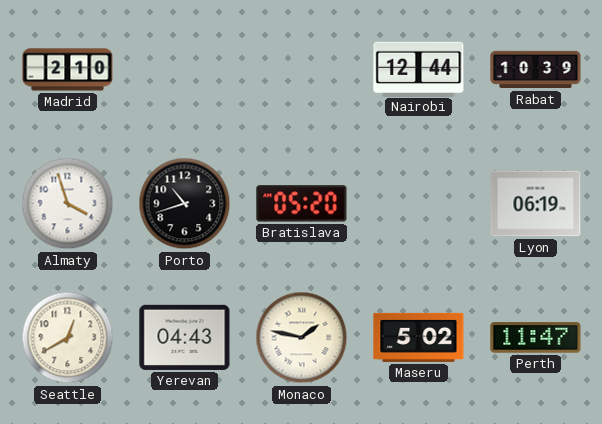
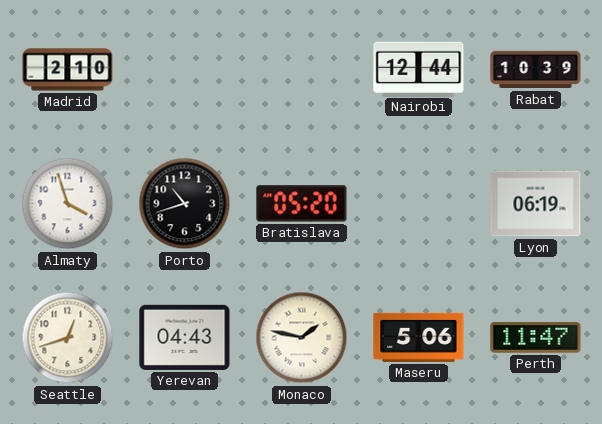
Seattle: 12:40 -> 12:42
Maseru: 5:02 -> 5:06
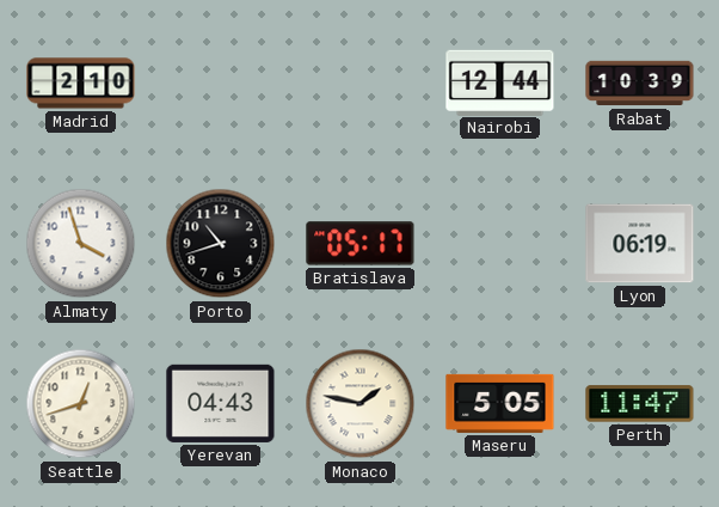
Bratislava: 05:20 -> 05:17
Maseru: 5:06 -> 5:05
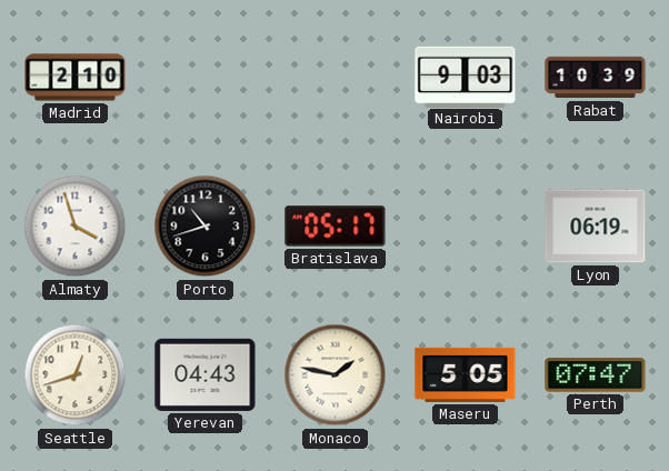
Nairobi: 12:44 -> 9:03
Perth: 11:47 -> 07:47
